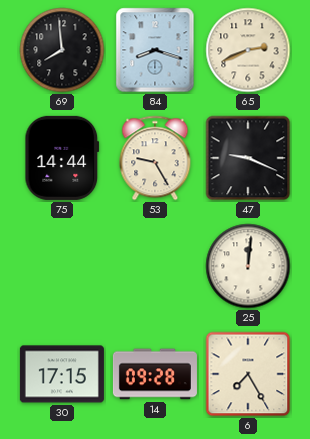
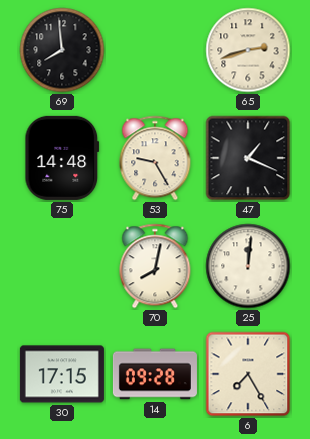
84: 8:18 -> none
65: 2:41 -> 2:42
75: 14:44 -> 14:48
47: 9:19 -> 1:19
70: none -> 8:02
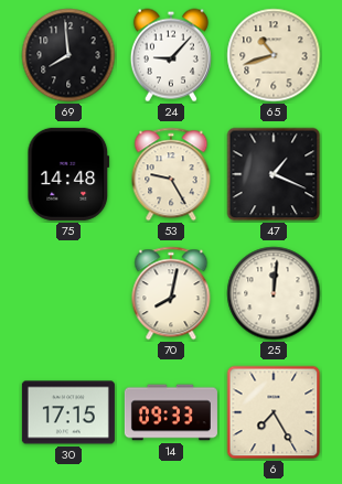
24: none -> 9:07
65: 2:42 -> 10:42
14: 09:28 -> 09:33
